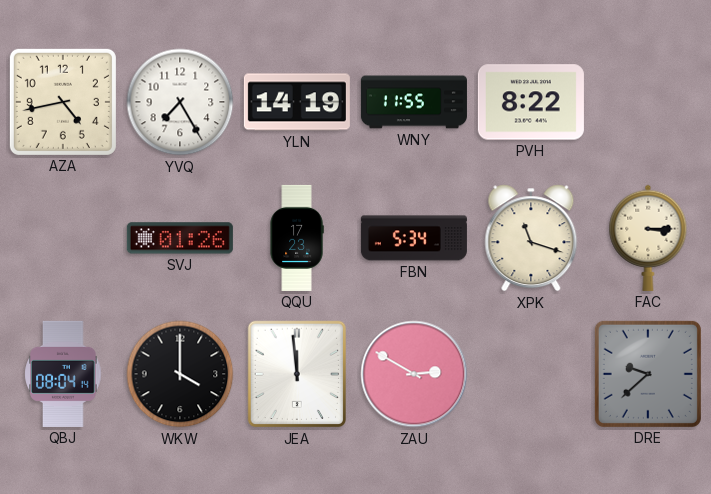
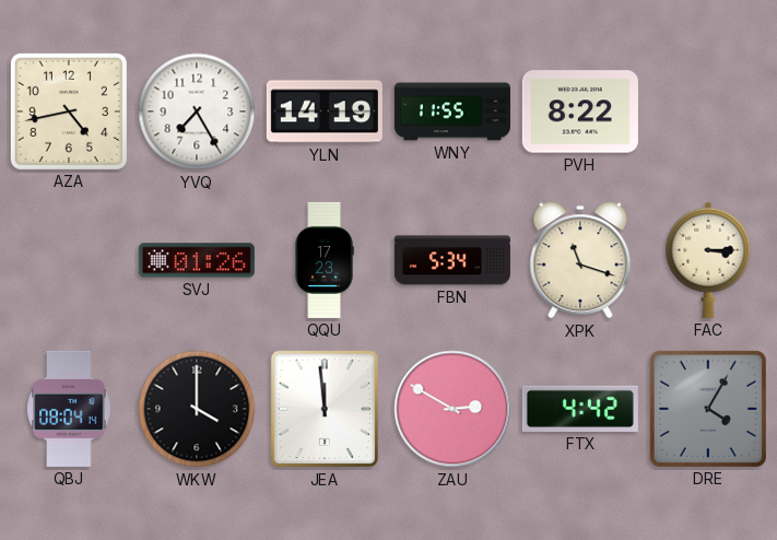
FTX: none -> 4:42
DRE: 9:38 -> 4:05
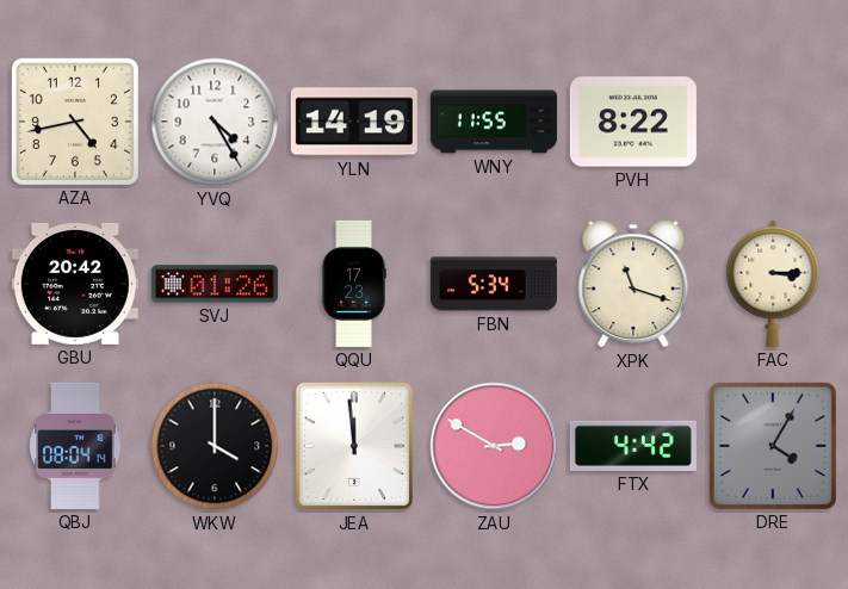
YVQ: 7:25 -> 4:25
GBU: none -> 20:42
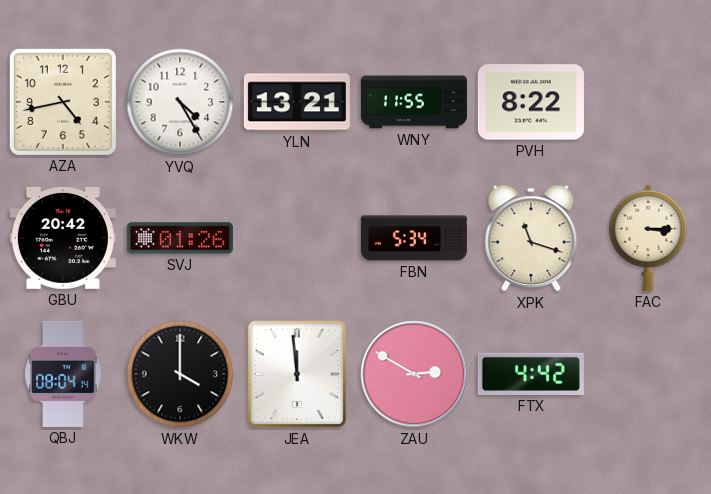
YLN: 14:19 -> 13:21
QQU: 17:23 -> none
DRE: 4:05 -> none
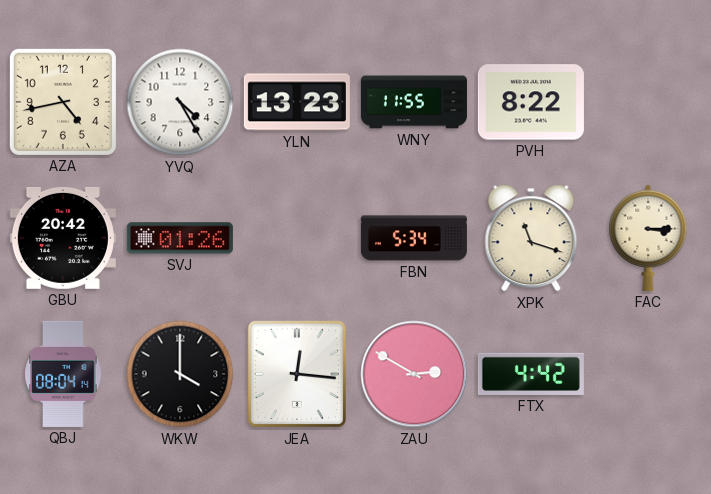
YLN: 13:21 -> 13:23
JEA: 11:59 -> 12:16
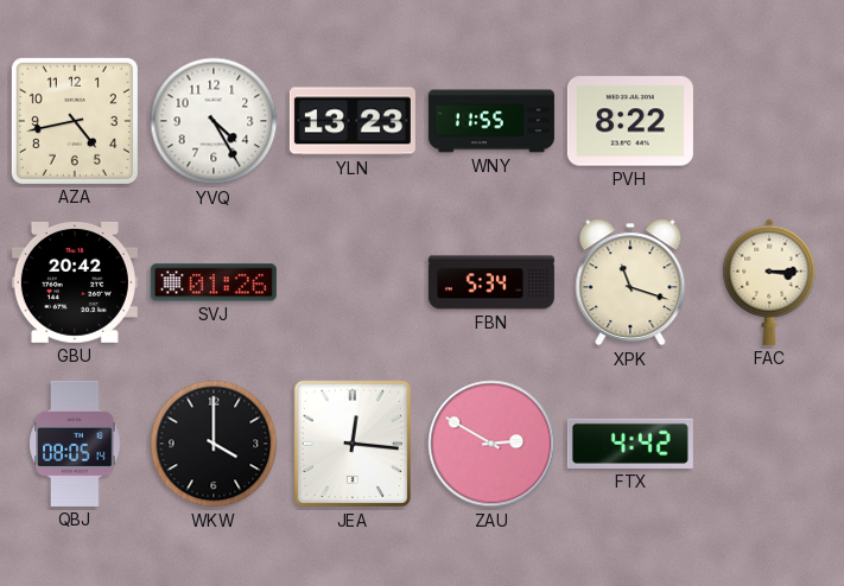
QBJ: 08:04 -> 08:05
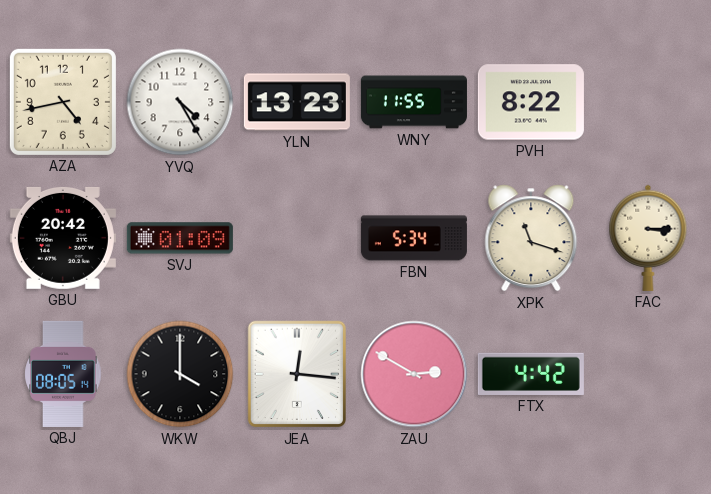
SVJ: 01:26 -> 01:09
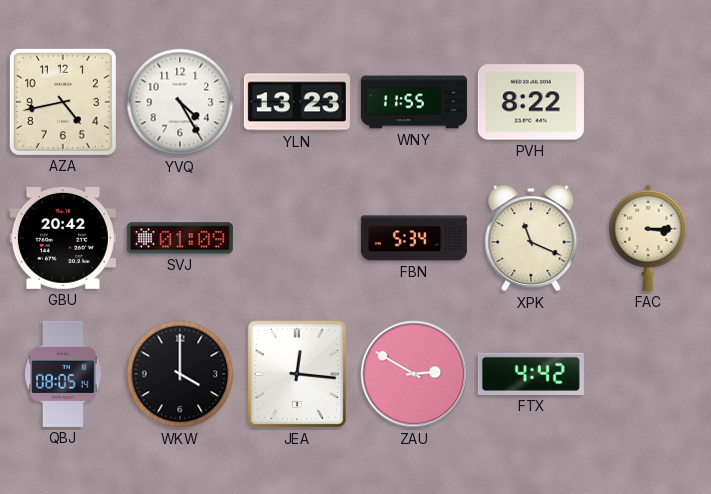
XPK: 11:18 -> 11:19
